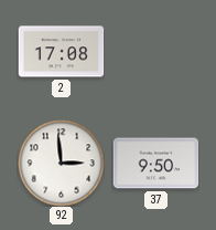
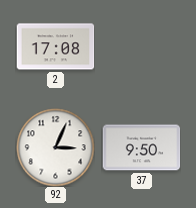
92: 2:59 -> 3:04
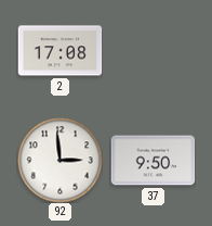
92: 3:04 -> 2:59
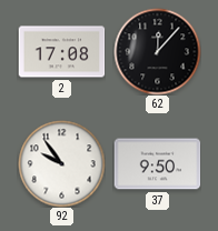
62: none -> 12:07
92: 2:59 -> 9:54
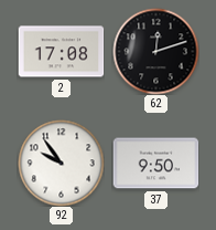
62: 12:07 -> 12:12
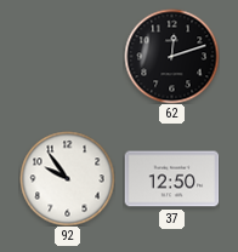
2: 17:08 -> none
37: 9:50 -> 12:50
